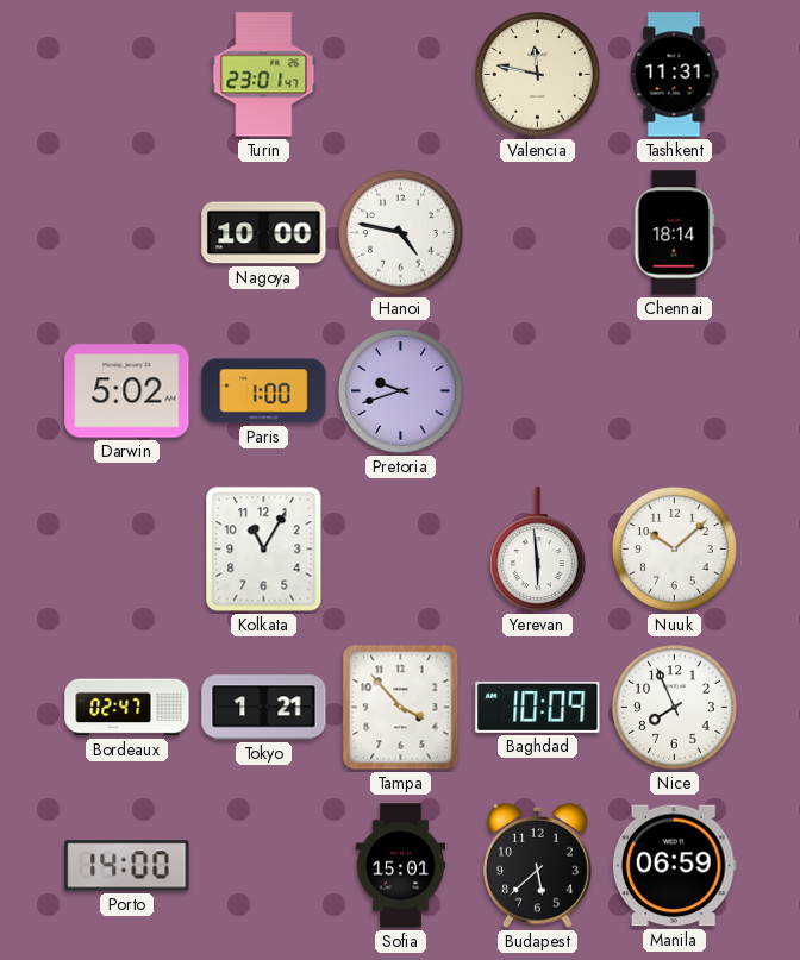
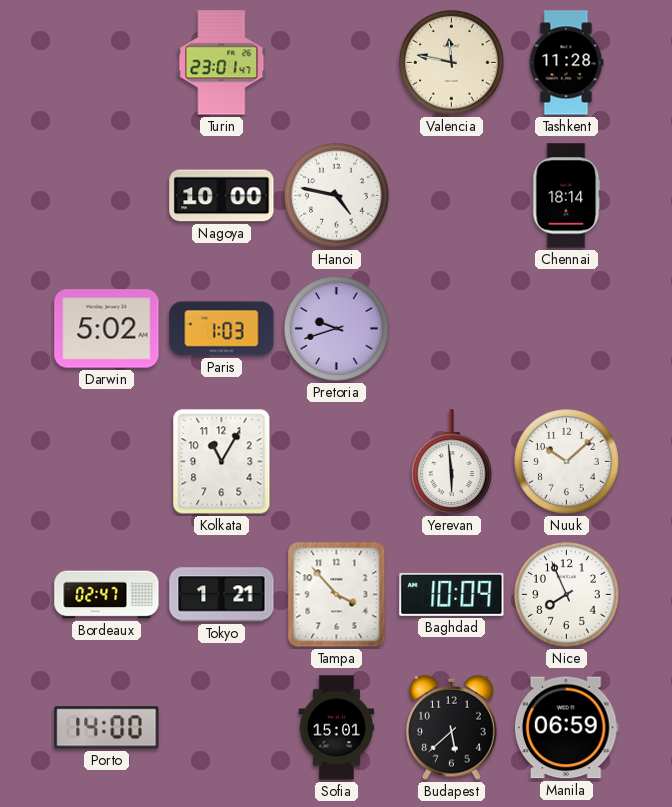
Tashkent: 11:31 -> 11:28
Paris: 1:00 -> 1:03
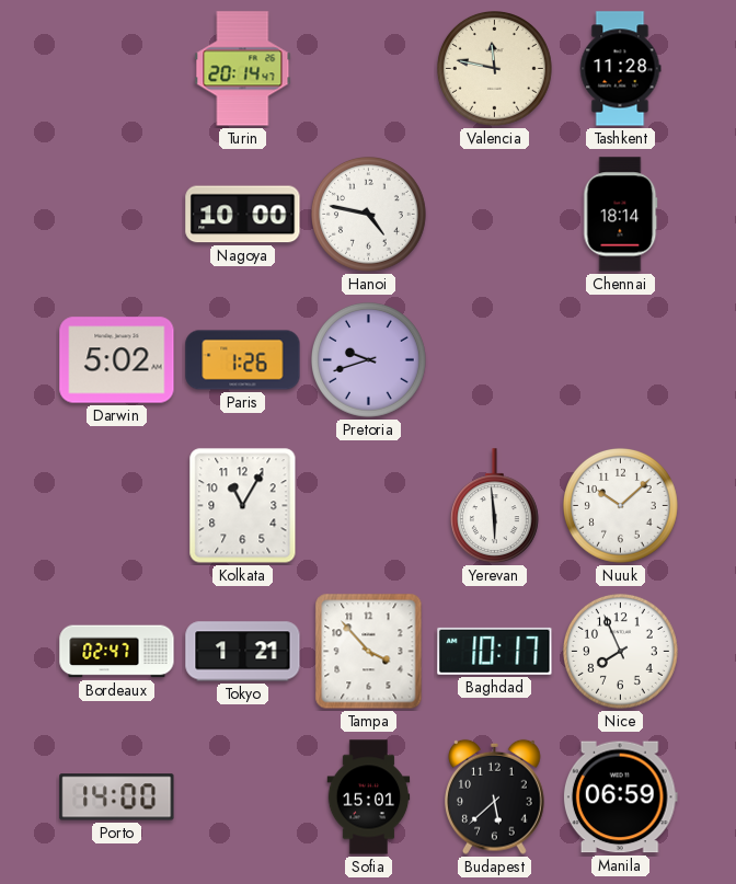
Turin: 23:01 -> 20:14
Paris: 1:03 -> 1:26
Baghdad: 10:09 -> 10:17
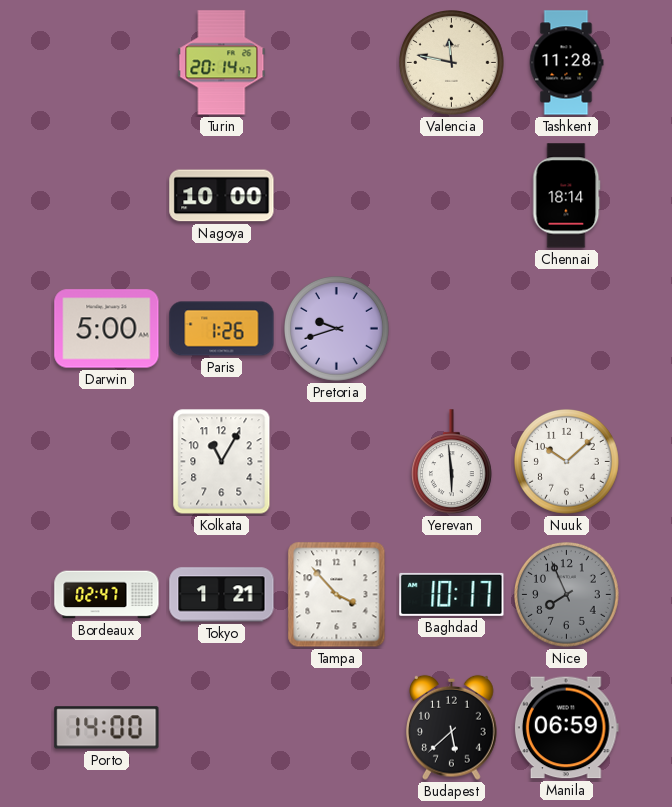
Hanoi: 4:47 -> none
Darwin: 5:02 -> 5:00
Nice dial: white -> grey
Sofia: 15:01 -> none
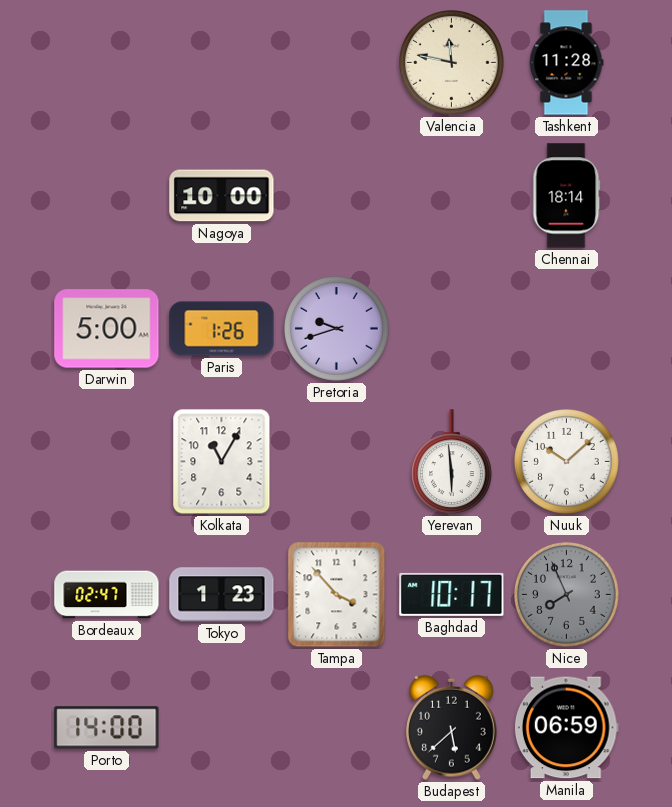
Turin: 20:14 -> none
Tokyo: 1:21 -> 1:23
